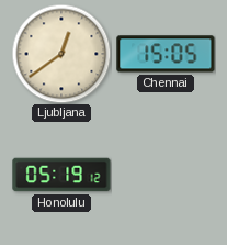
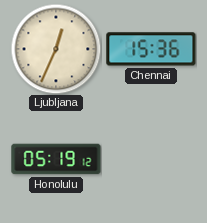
Ljubljana: 12:39 -> 12:34
Chennai: 15:05 -> 15:36
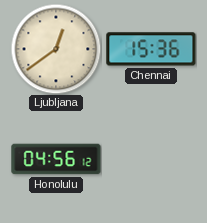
Ljubljana: 12:34 -> 12:39
Honolulu: 05:19 -> 04:56
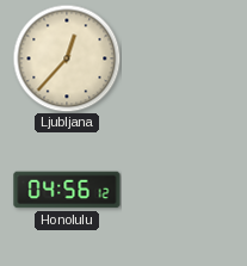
Ljubljana: 12:39 -> 12:37
Chennai: 15:36 -> none
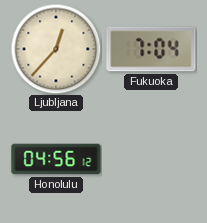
Fukuoka: none -> 7:04
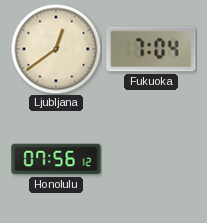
Ljubljana: 12:37 -> 12:39
Honolulu: 04:56 -> 07:56
